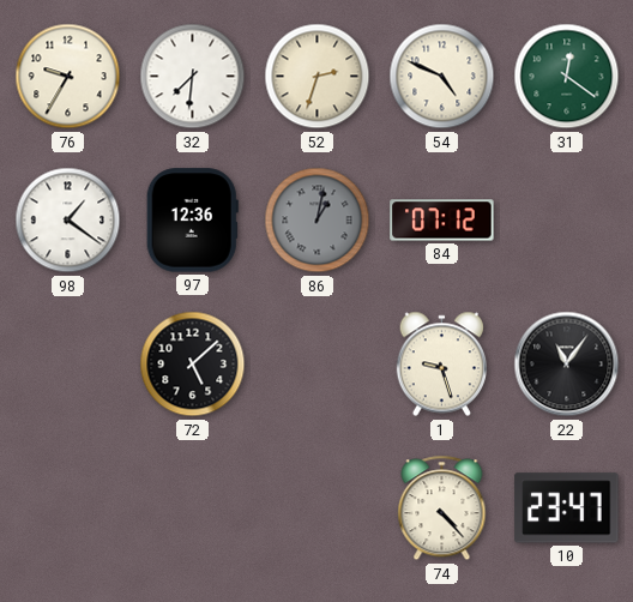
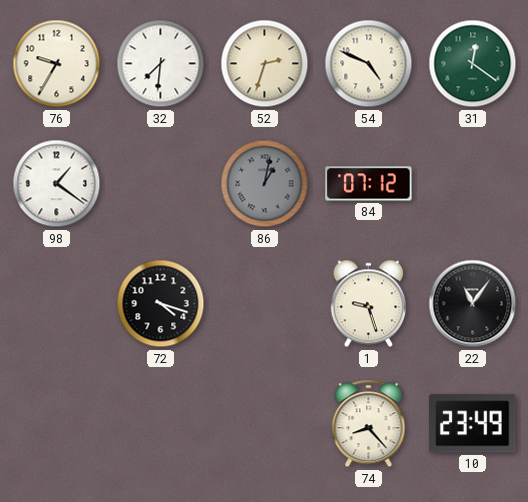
97: 12:36 -> none
72: 5:08 -> 4:18
74: 4:23 -> 8:23
10: 23:47 -> 23:49
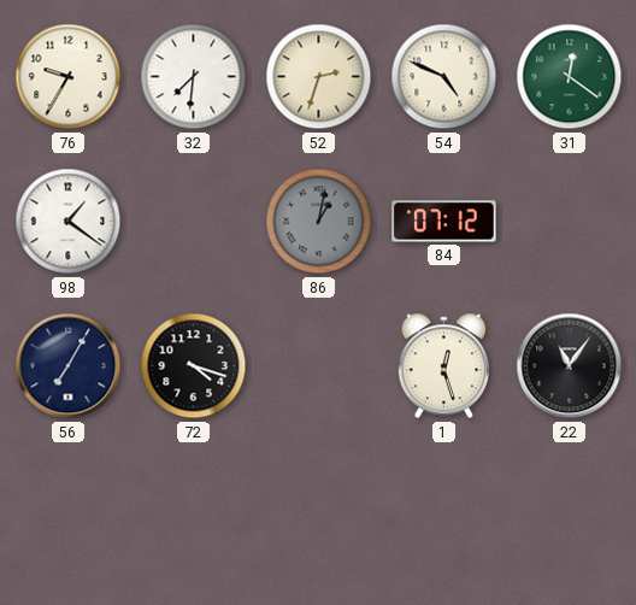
56: none -> 7:05
1: 9:27 -> 12:27
74: 8:23 -> none
10: 23:49 -> none
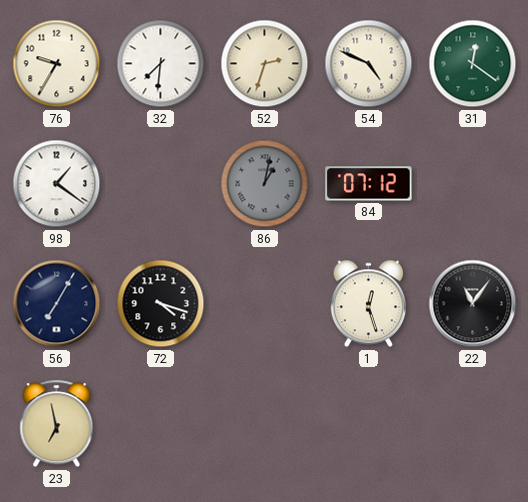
23: none -> 6:58
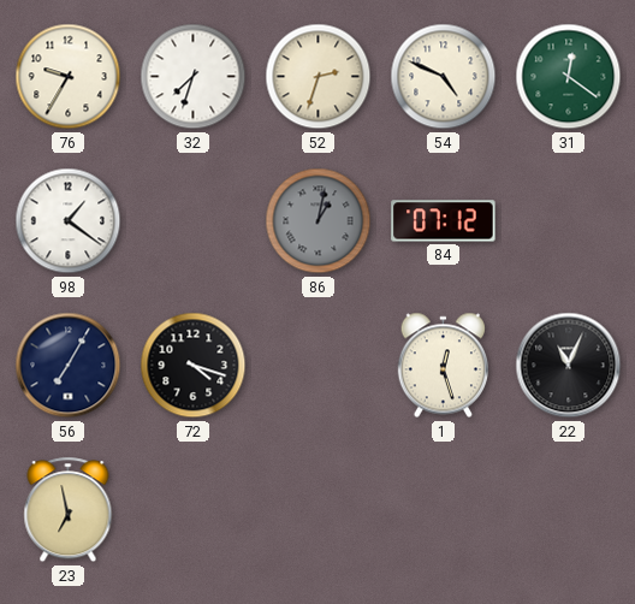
32: 7:31 -> 7:33
22: 11:06 -> 11:04
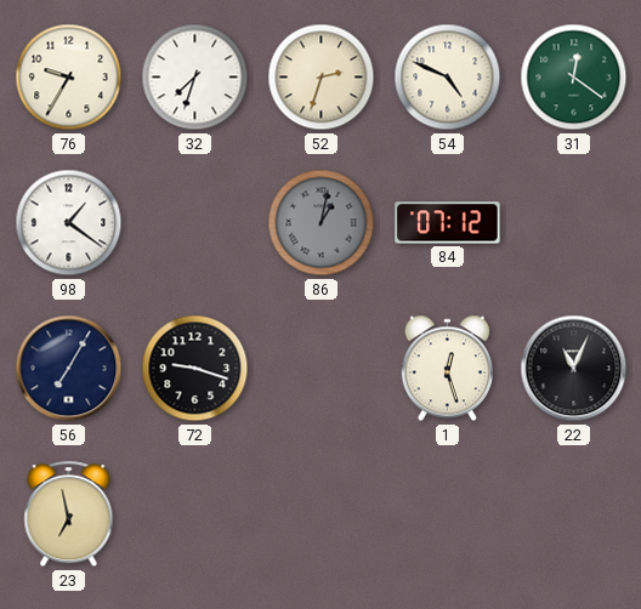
72: 4:18 -> 9:18
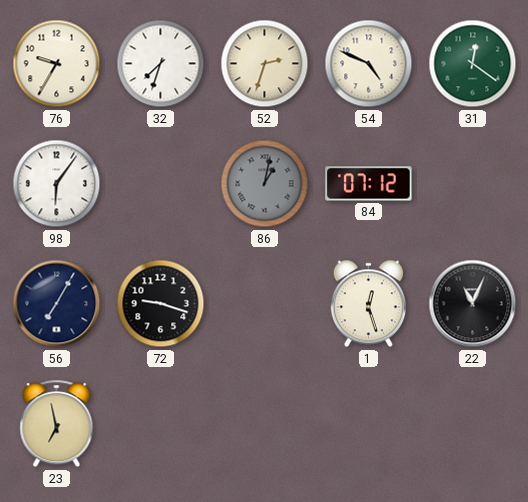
98: 1:21 -> 6:06
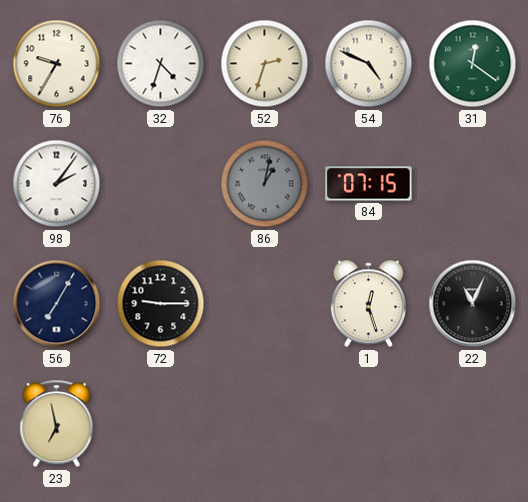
32: 7:33 -> 4:33
98: 6:06 -> 2:06
84: 07:12 -> 07:15
72: 9:18 -> 9:15
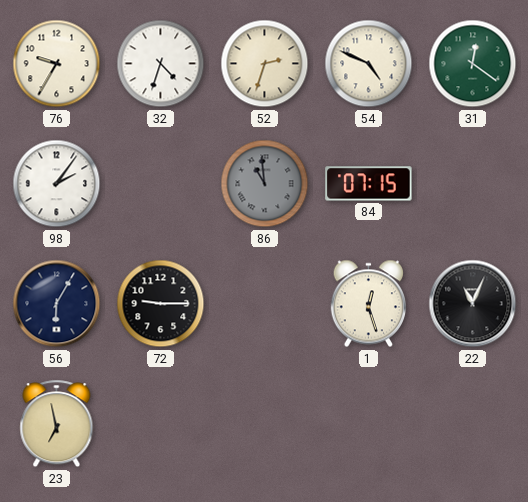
86: 1:02 -> 10:59
56: 7:05 -> 6:05
